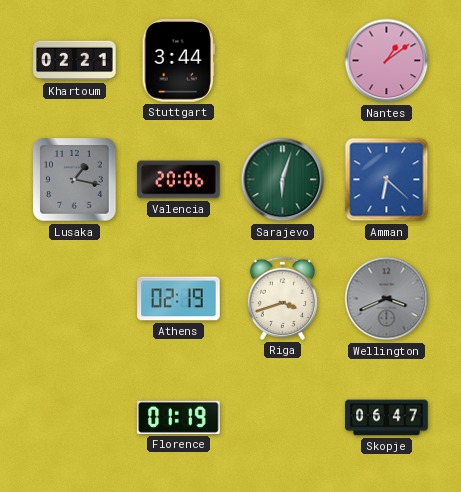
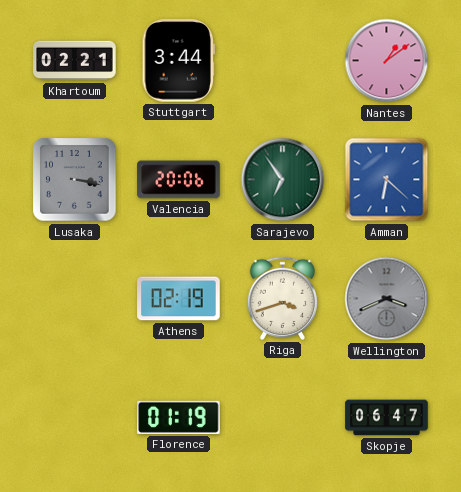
Lusaka: 1:17 -> 3:17
Sarajevo: 6:03 -> 6:54
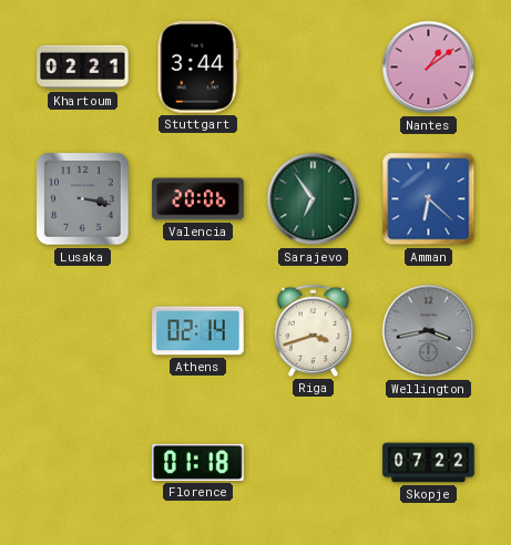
Athens: 02:19 -> 02:14
Wellington: 3:41 -> 3:43
Florence: 01:19 -> 01:18
Skopje: 06:47 -> 07:22
